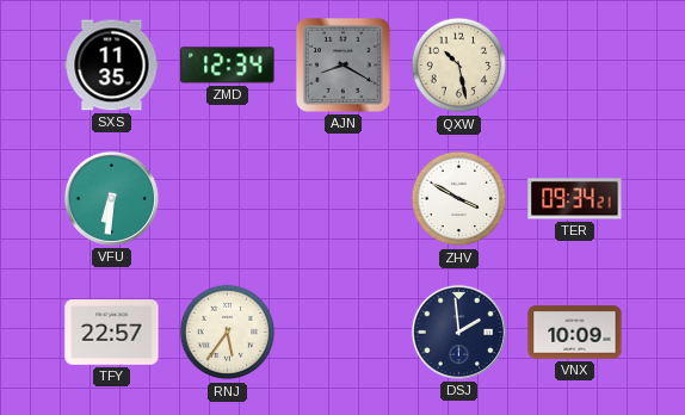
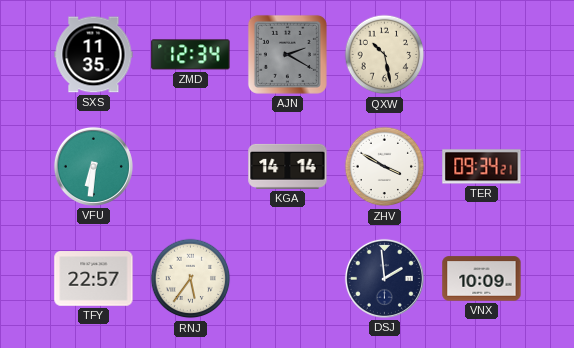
AJN: 8:20 -> 2:20
KGA: none -> 14:14
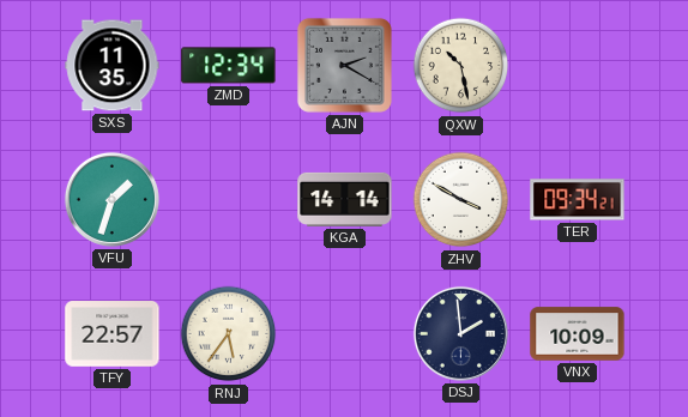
VFU: 6:31 -> 1:33
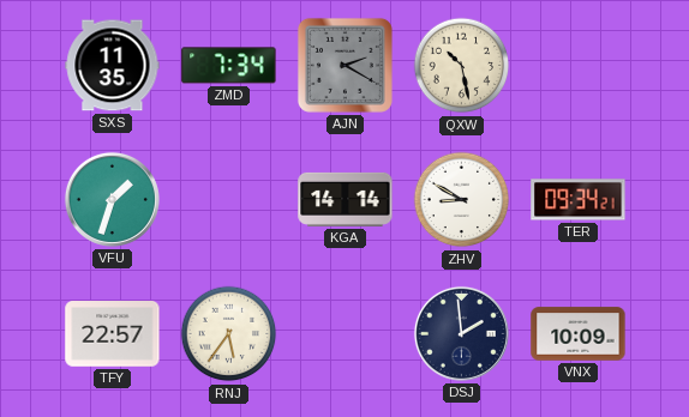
ZMD: 12:34 -> 7:34
ZHV: 3:50 -> 8:50
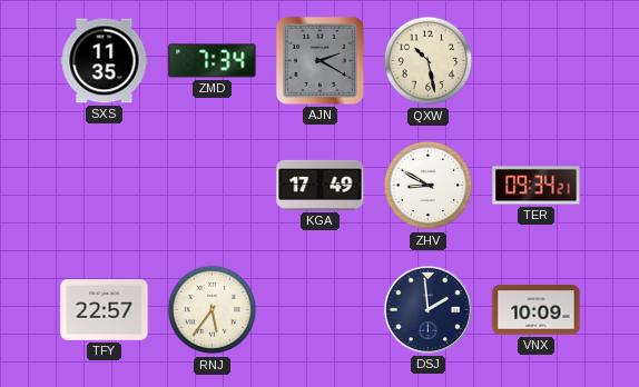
VFU: 1:33 -> none
KGA: 14:14 -> 17:49
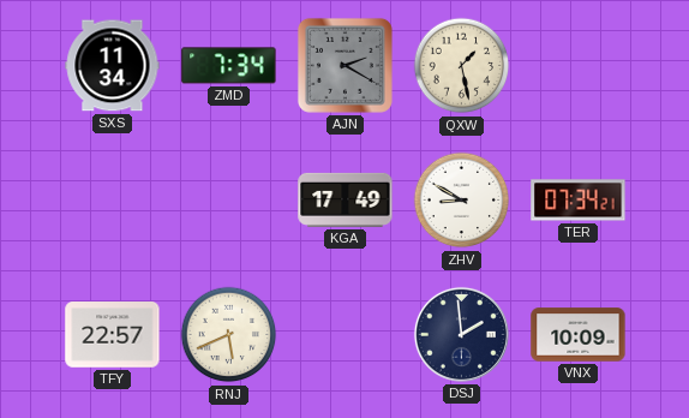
SXS: 11:35 -> 11:34
QXW: 10:28 -> 1:28
TER: 09:34 -> 07:34
RNJ: 5:36 -> 5:41
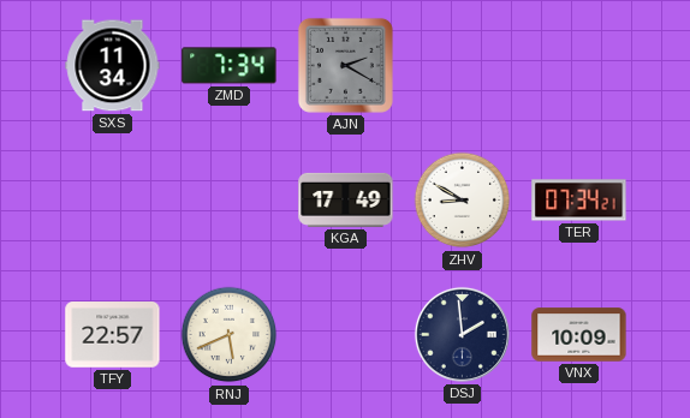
QXW: 1:28 -> none
